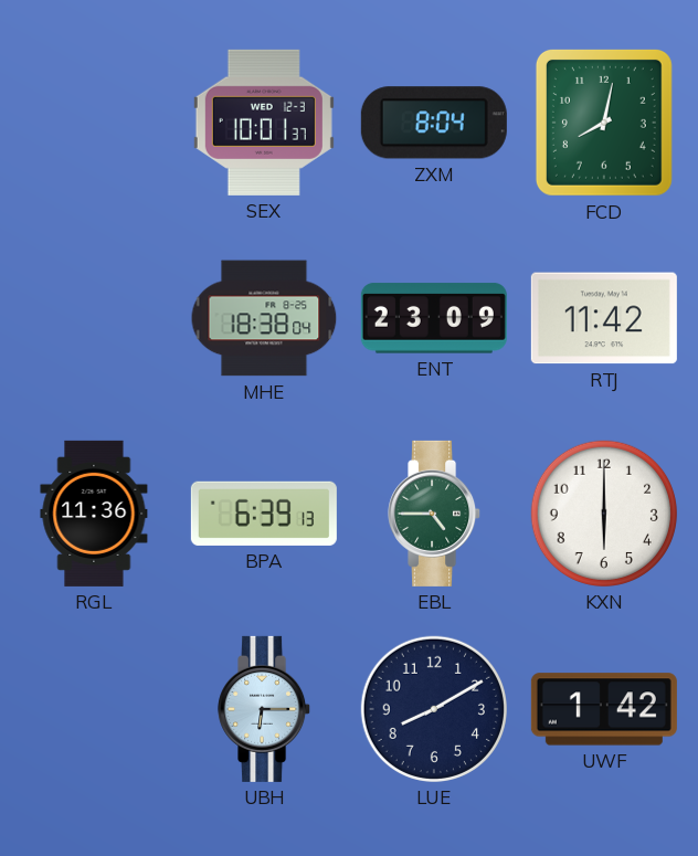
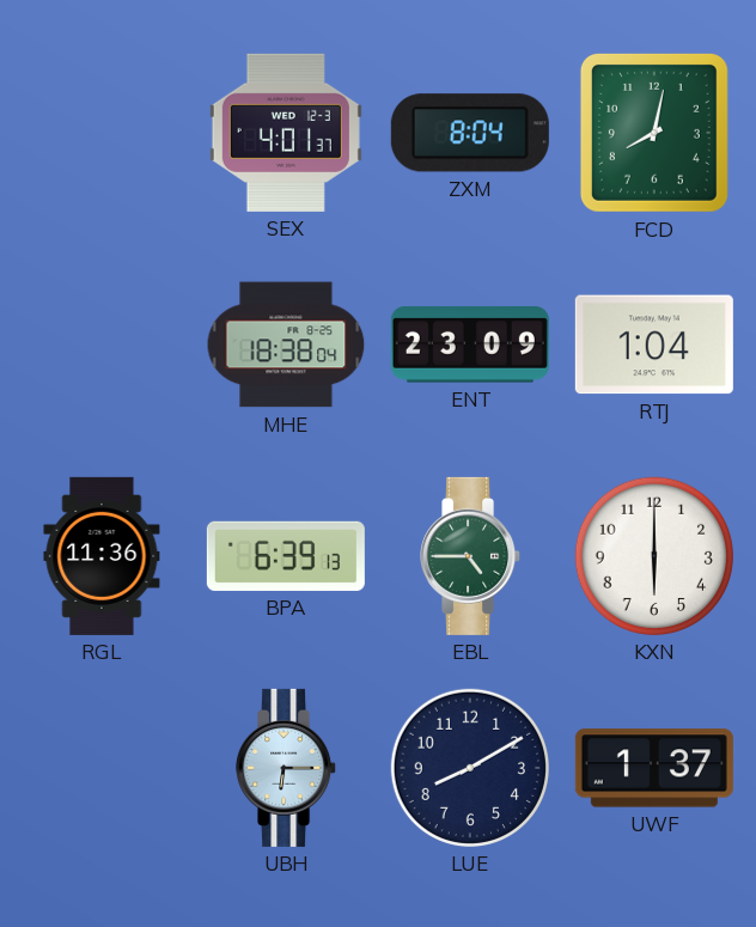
SEX: 10:01 -> 4:01
RTJ: 11:42 -> 1:04
UWF: 1:42 -> 1:37
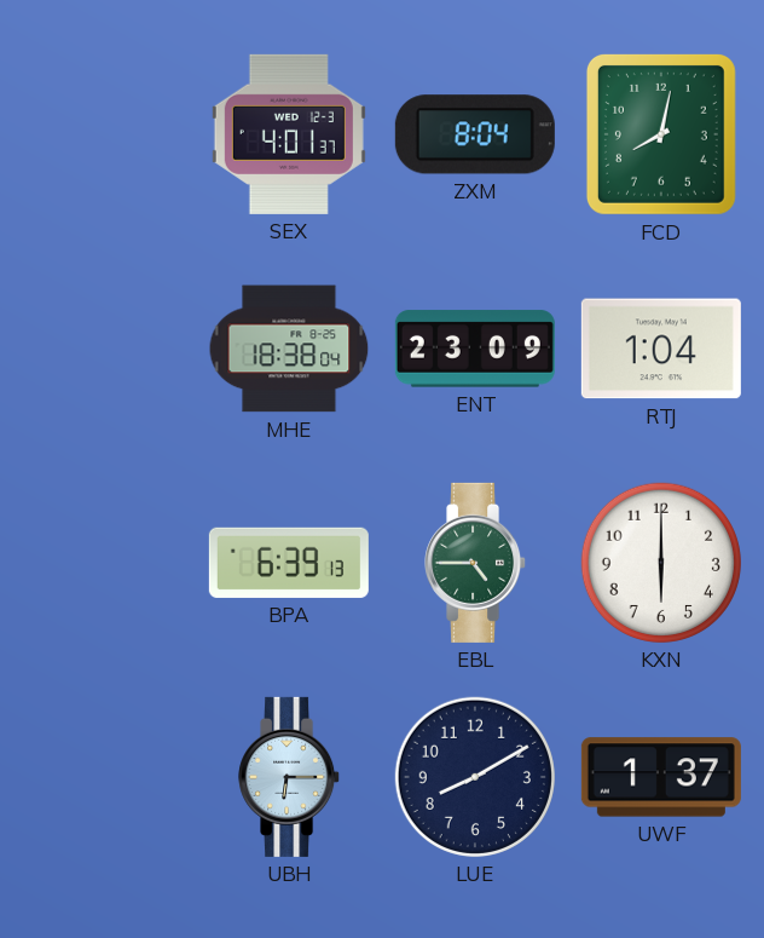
RGL: 11:36 -> none
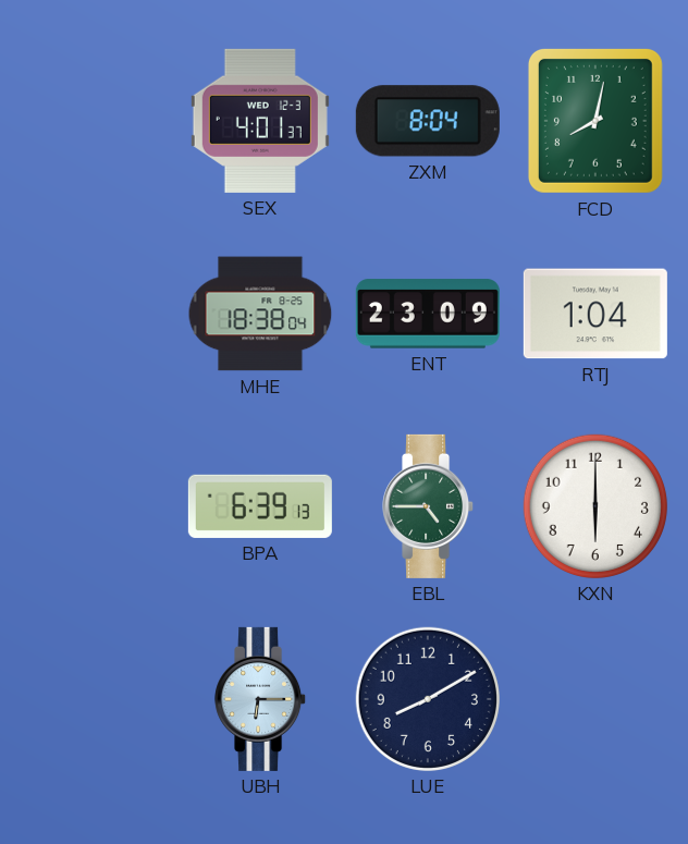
UWF: 1:37 -> none
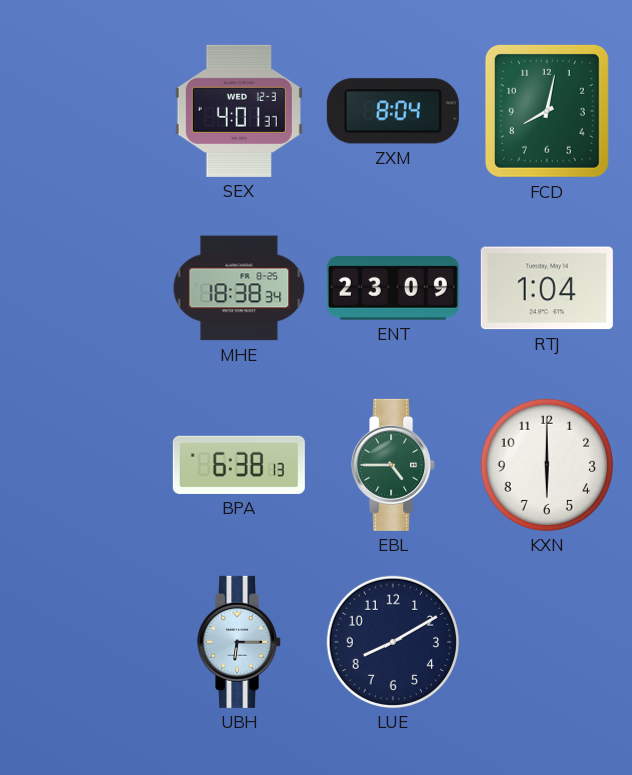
MHE: 18:38:04 -> 18:38:34
BPA: 6:39 -> 6:38
